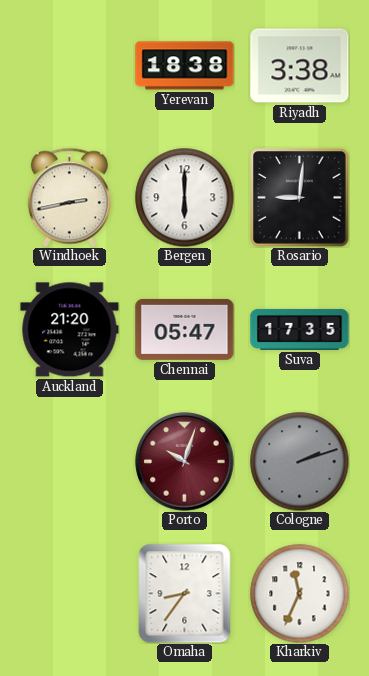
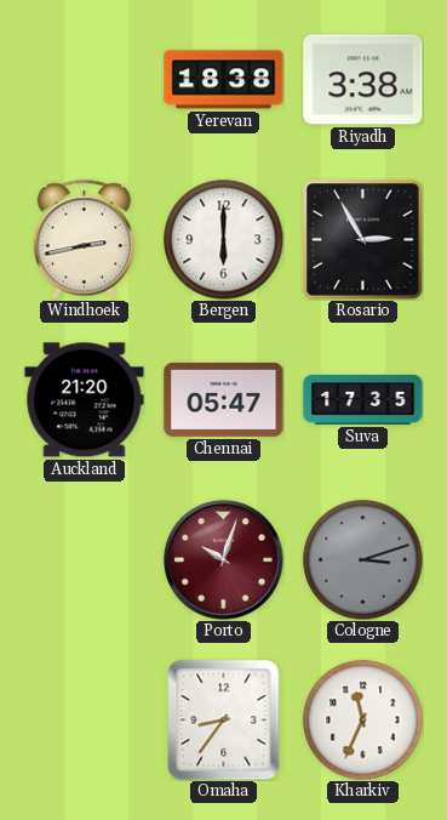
Rosario: 9:01 -> 2:55
Cologne: 2:12 -> 3:12
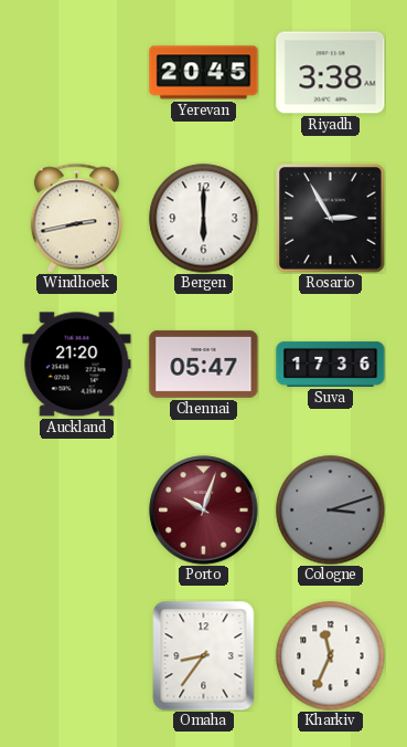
Yerevan: 18:38 -> 20:45
Suva: 17:35 -> 17:36
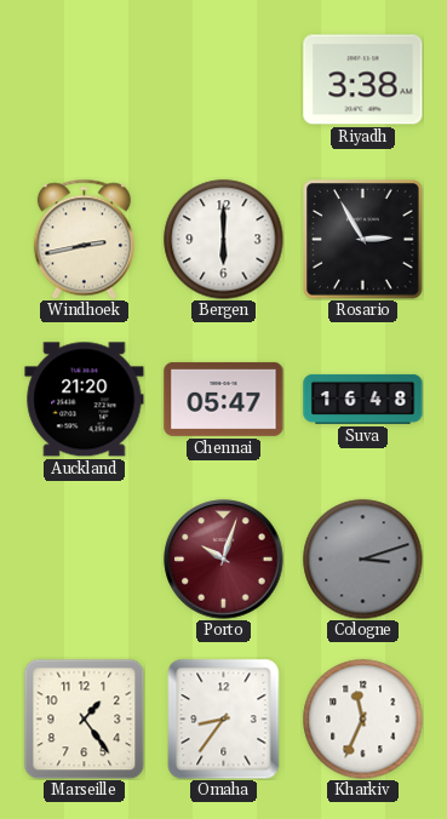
Yerevan: 20:45 -> none
Suva: 17:36 -> 16:48
Marseille: none -> 1:24
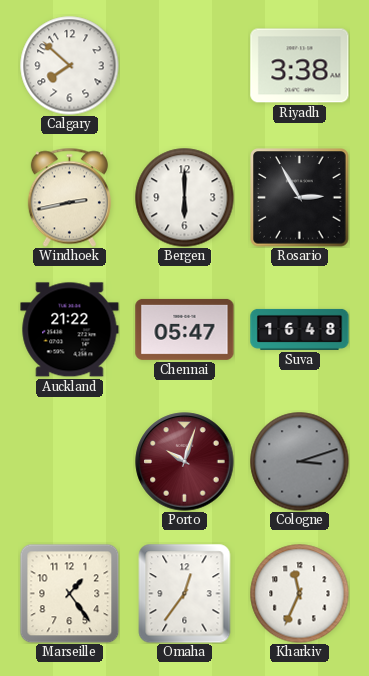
Calgary: none -> 7:52
Auckland: 21:20 -> 21:22
Omaha: 8:36 -> 12:36
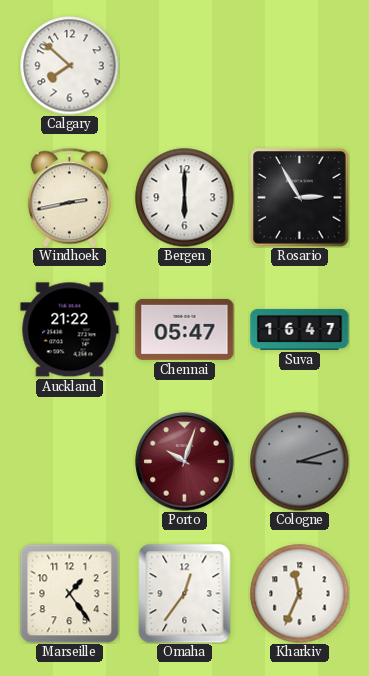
Riyadh: 3:38 -> none
Suva: 16:48 -> 16:47
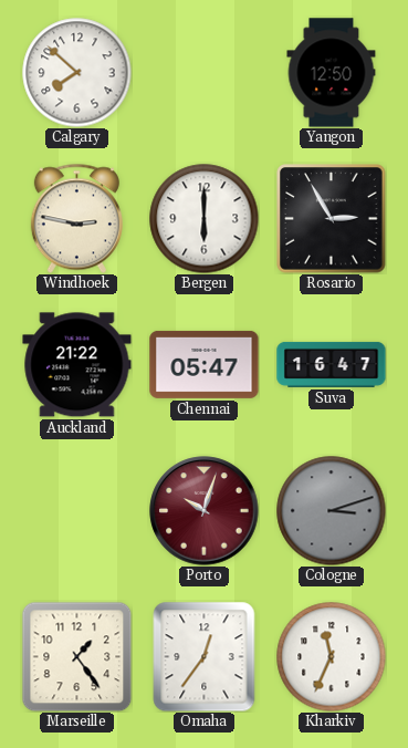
Yangon: none -> 12:50
Windhoek: 2:43 -> 2:47
